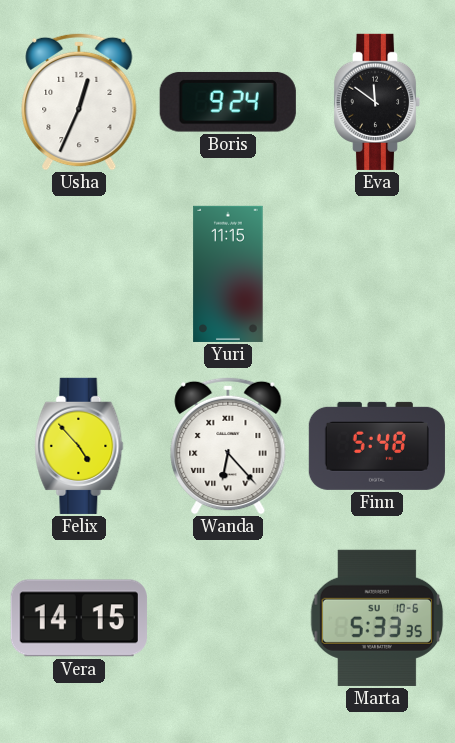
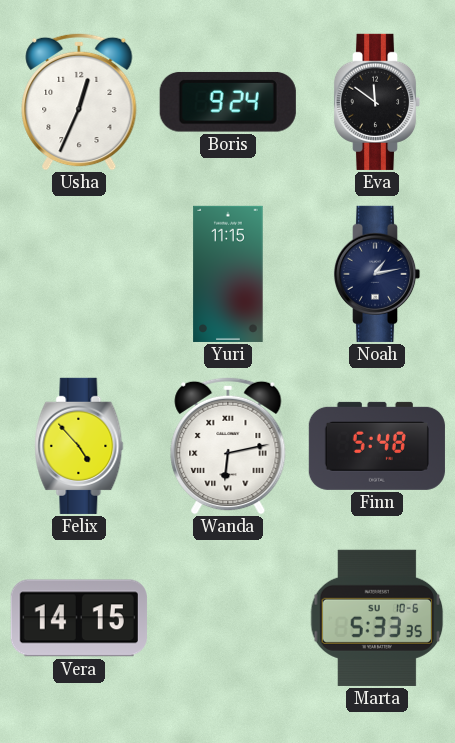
Noah: none -> 1:13
Wanda: 6:23 -> 6:13
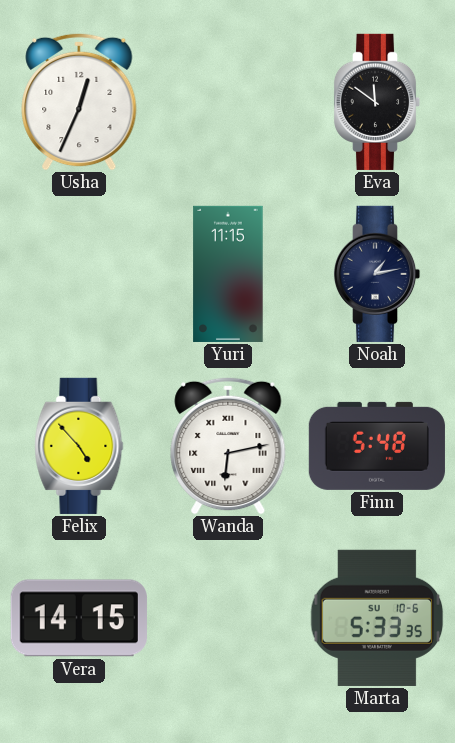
Boris: 9:24 -> none
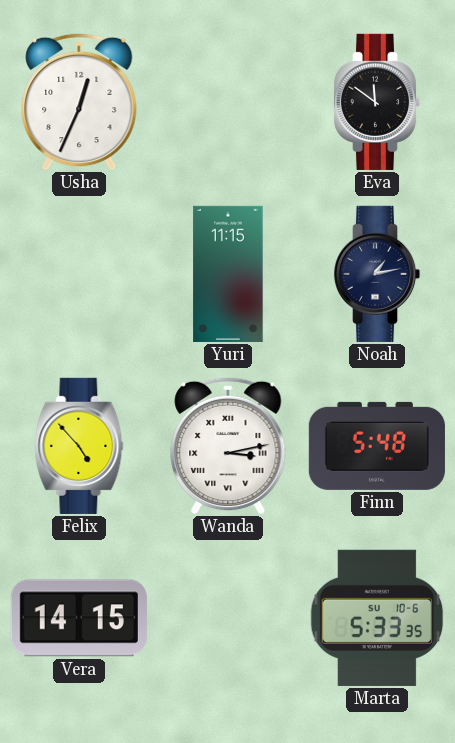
Wanda: 6:13 -> 3:13
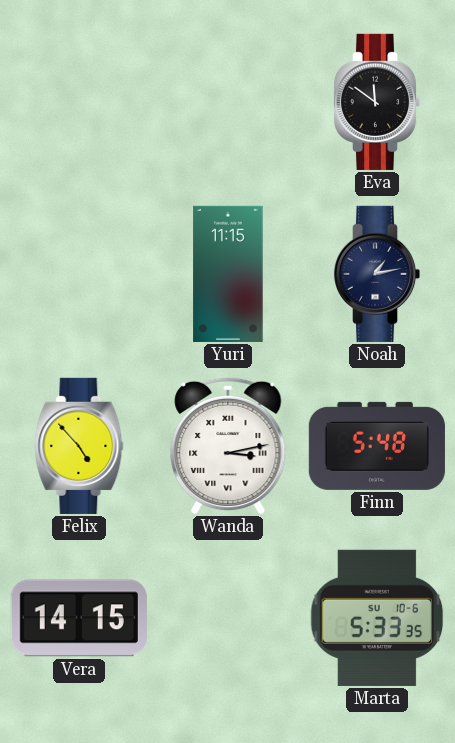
Usha: 12:34 -> none
